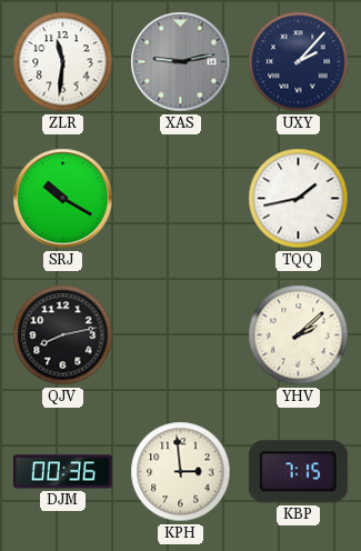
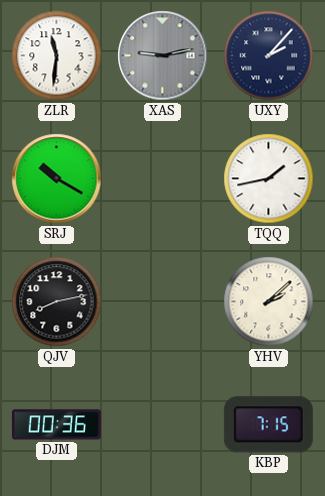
KPH: 2:59 -> none
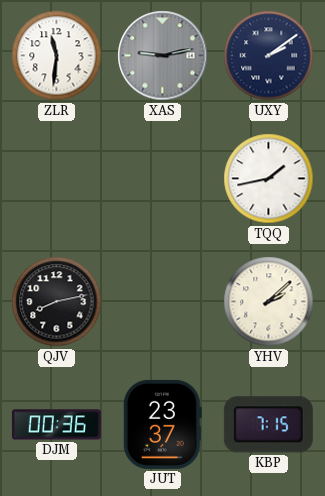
UXY: 2:07 -> 2:09
SRJ: 10:20 -> none
JUT: none -> 23:37
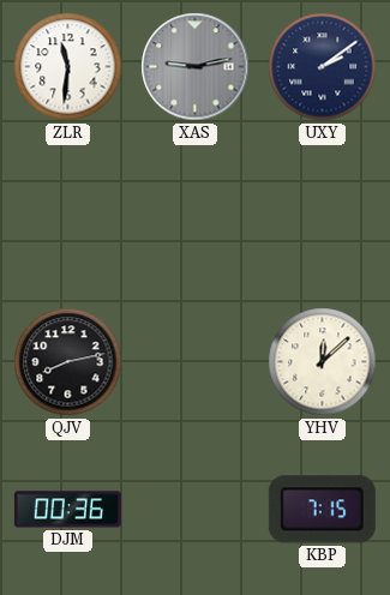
TQQ: 1:43 -> none
YHV: 2:08 -> 12:08
JUT: 23:37 -> none
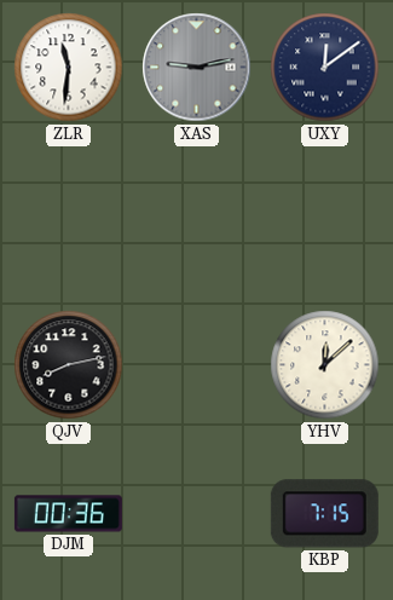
UXY: 2:09 -> 12:09
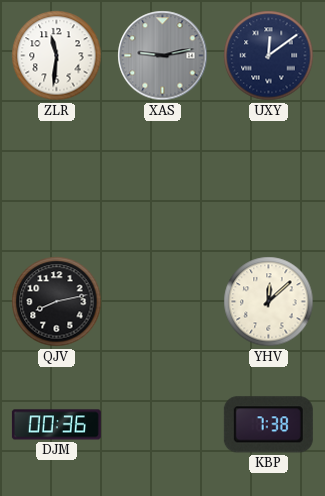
KBP: 7:15 -> 7:38
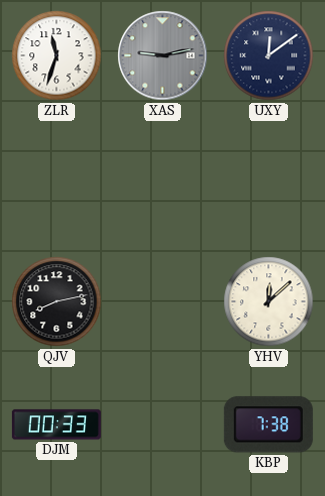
ZLR: 11:31 -> 11:33
DJM: 00:36 -> 00:33
